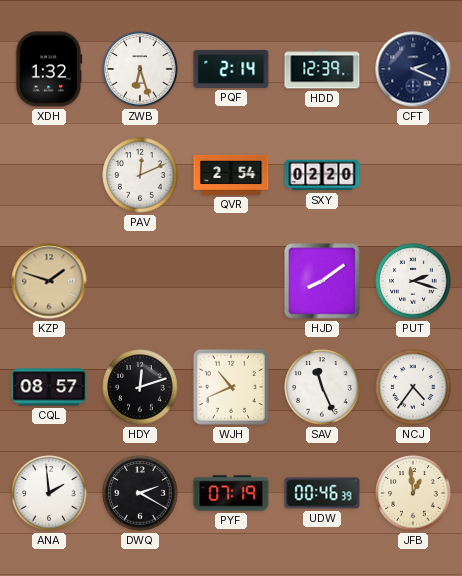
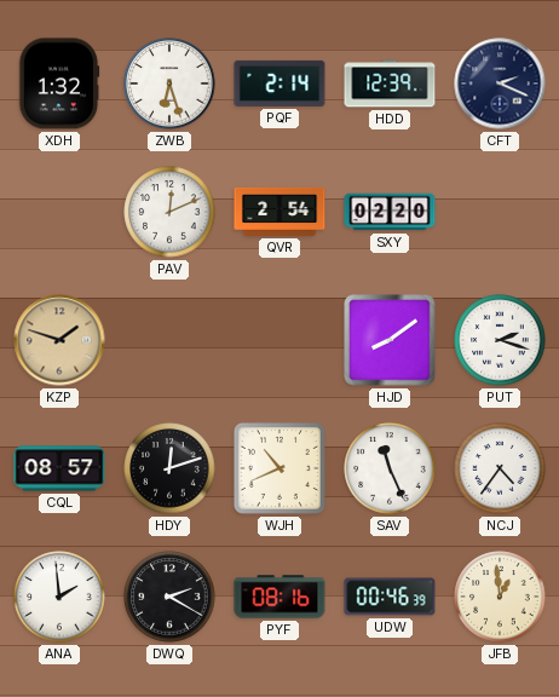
PYF: 07:19 -> 08:16
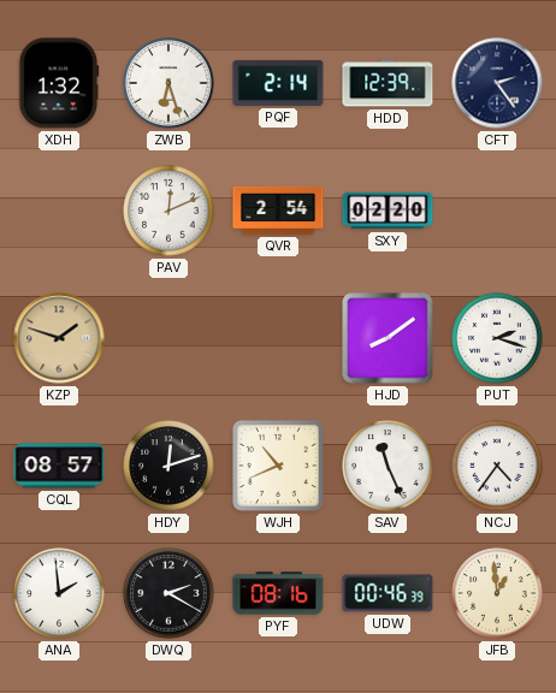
CFT: 2:19 -> 2:24
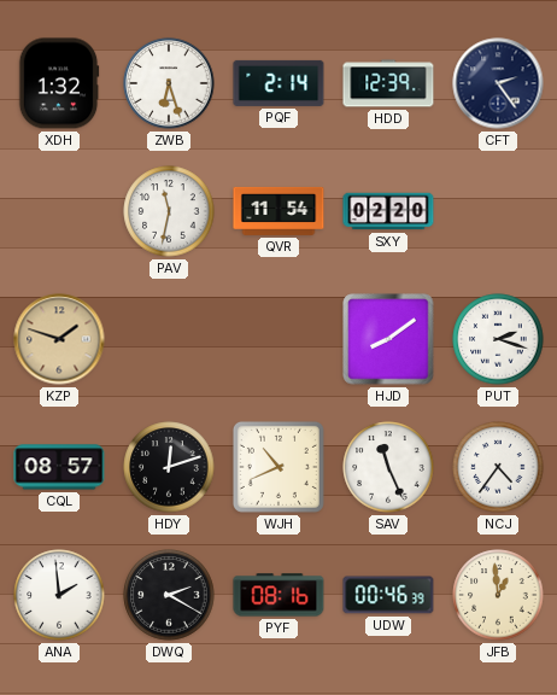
PAV: 12:11 -> 11:32
QVR: 2:54 -> 11:54
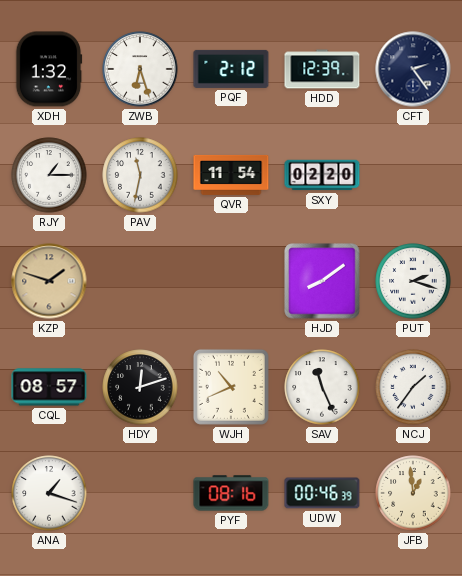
PQF: 2:14 -> 2:12
RJY: none -> 1:15
NCJ: 4:36 -> 1:36
ANA: 1:59 -> 1:18
DWQ: 2:20 -> none
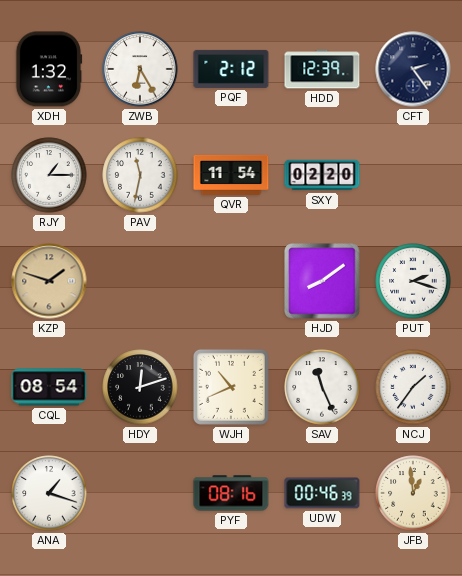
ZWB: 6:27 -> 6:25
CQL: 08:57 -> 08:54
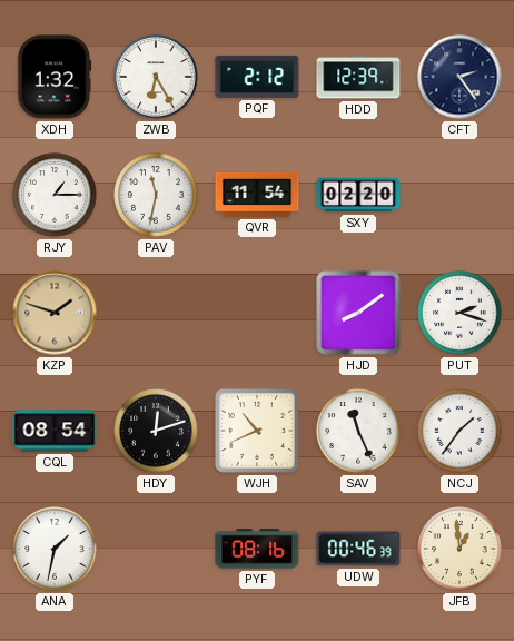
ANA: 1:18 -> 1:32
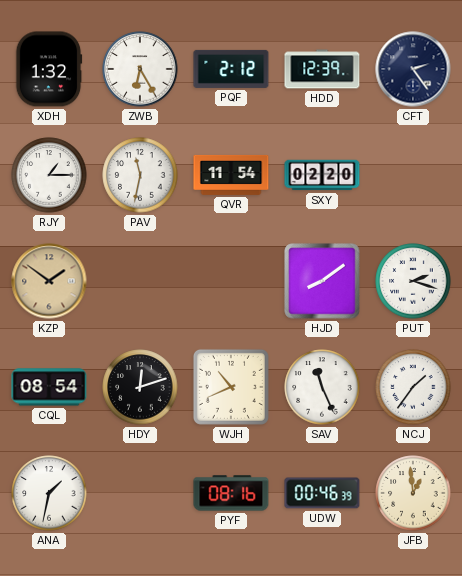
KZP: 1:48 -> 1:51
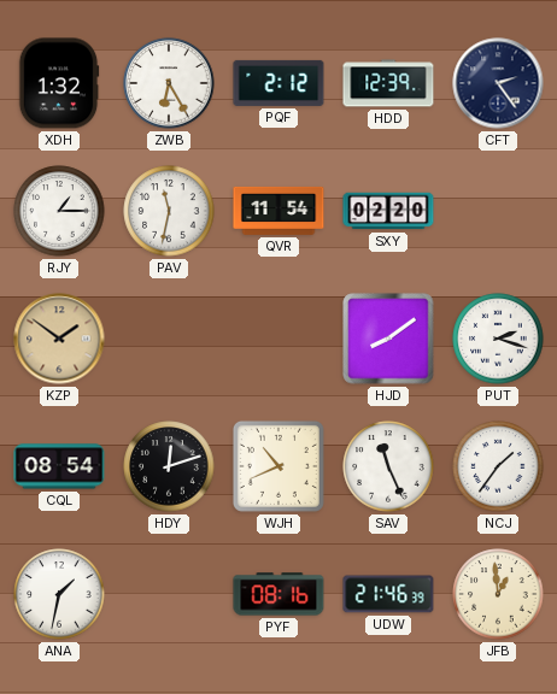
UDW: 00:46 -> 21:46
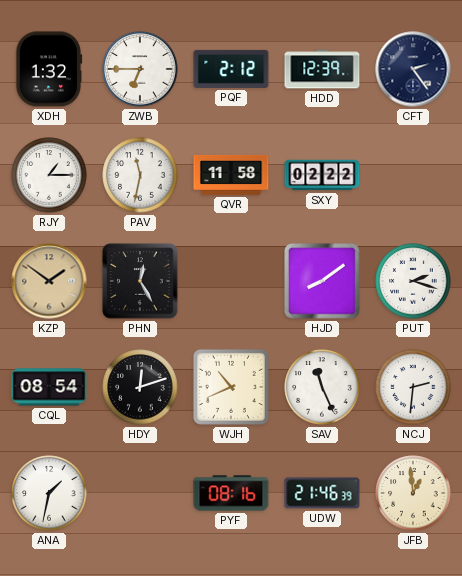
ZWB: 6:25 -> 6:45
QVR: 11:54 -> 11:58
SXY: 02:20 -> 02:22
PHN: none -> 12:25
NCJ: 1:36 -> 2:31
